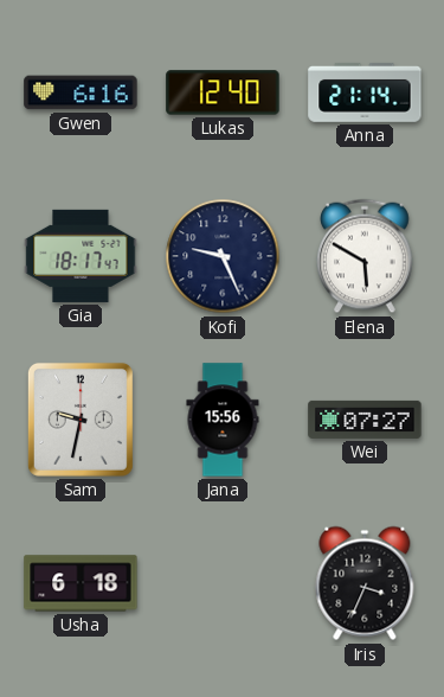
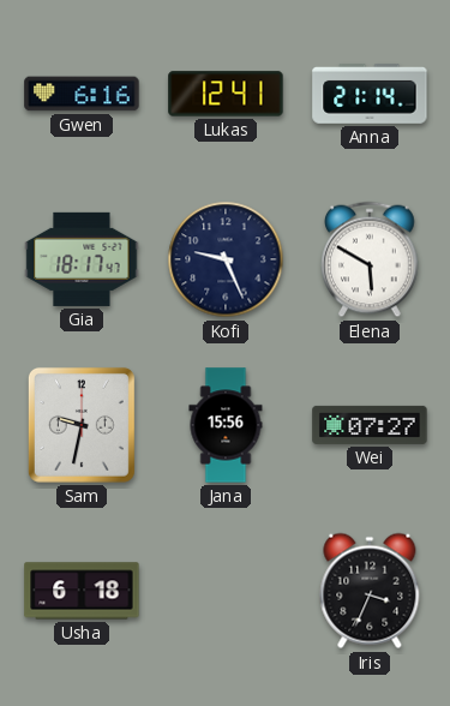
Lukas: 12:40 -> 12:41
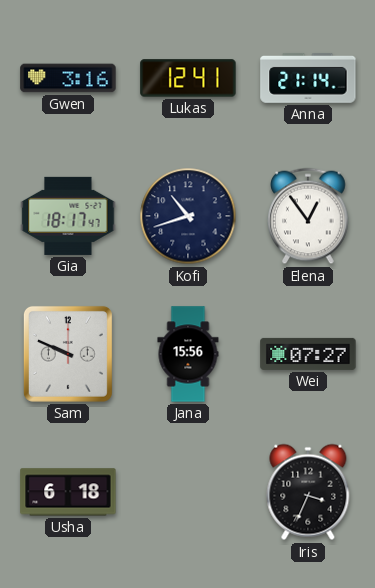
Gwen: 6:16 -> 3:16
Kofi: 9:26 -> 10:42
Elena: 5:50 -> 12:54
Sam: 9:32 -> 9:49
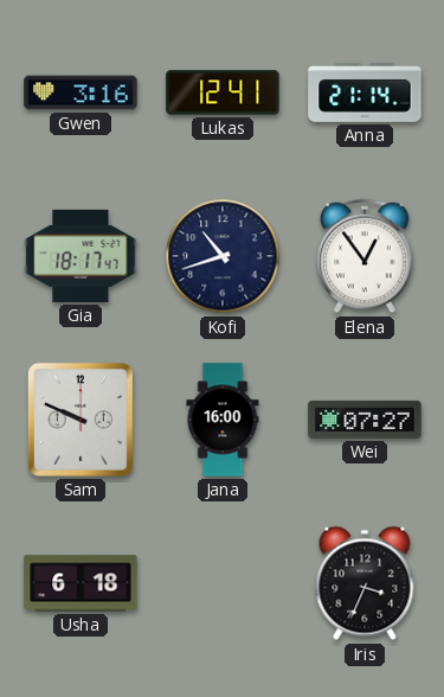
Jana: 15:56 -> 16:00
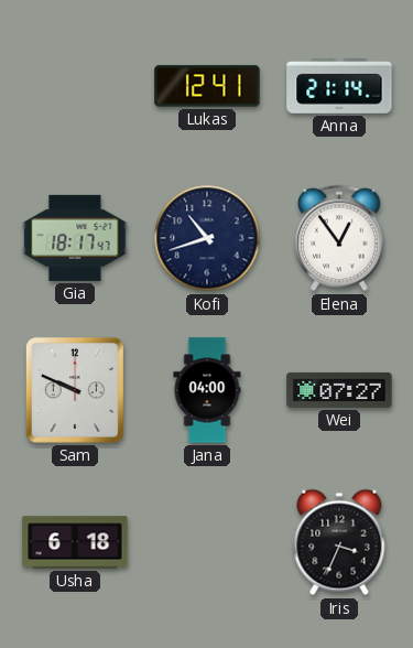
Gwen: 3:16 -> none
Jana: 16:00 -> 04:00
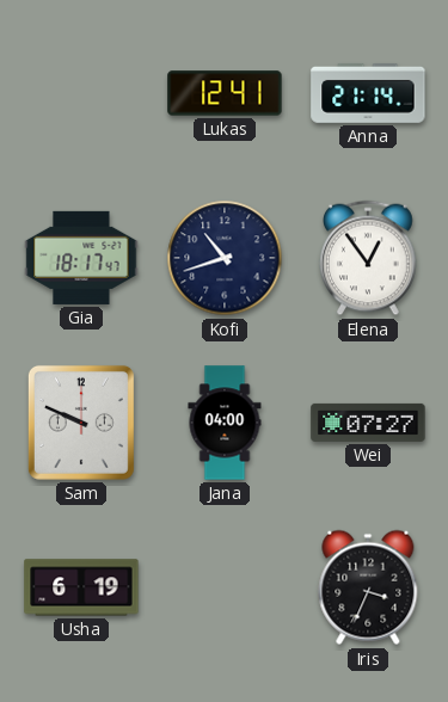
Usha: 6:18 -> 6:19
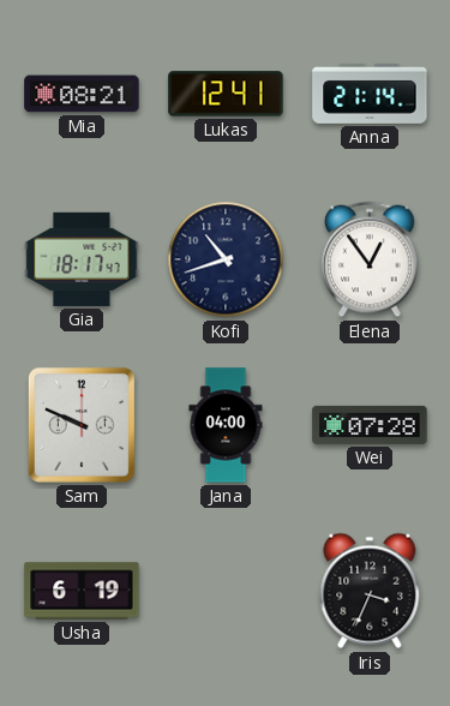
Mia: none -> 08:21
Wei: 07:27 -> 07:28
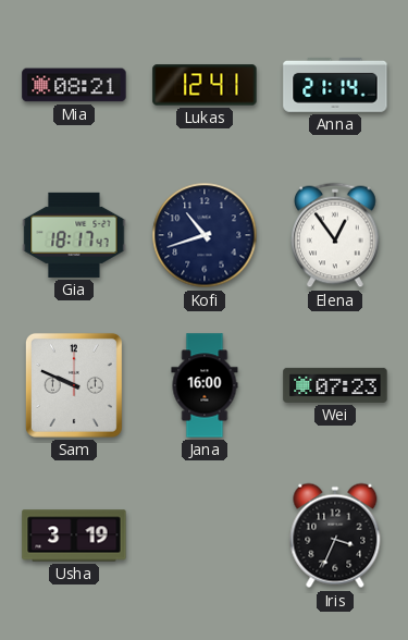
Jana: 04:00 -> 16:00
Wei: 07:28 -> 07:23
Usha: 6:19 -> 3:19
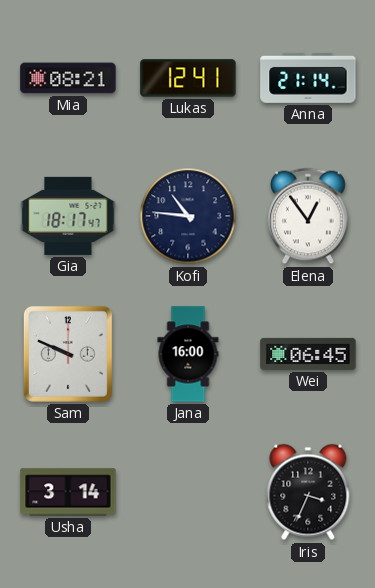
Kofi: 10:42 -> 10:46
Wei: 07:23 -> 06:45
Usha: 3:19 -> 3:14
